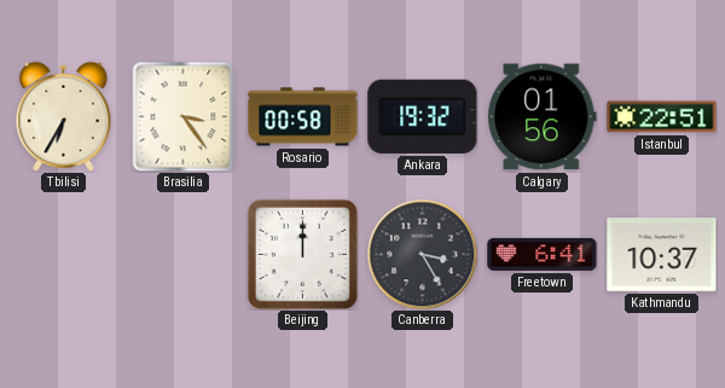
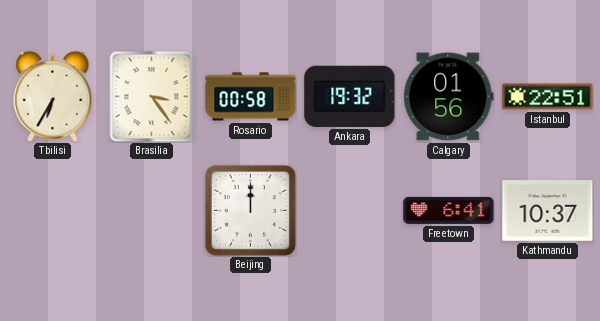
Canberra: 3:25 -> none
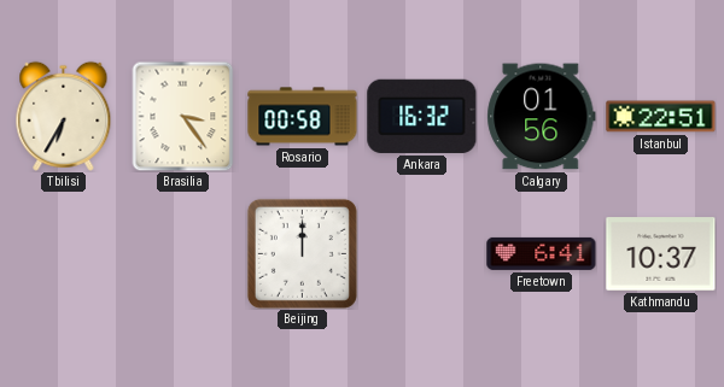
Ankara: 19:32 -> 16:32
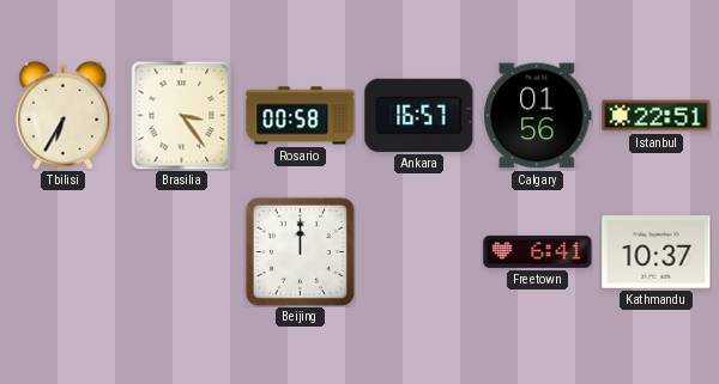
Ankara: 16:32 -> 16:57
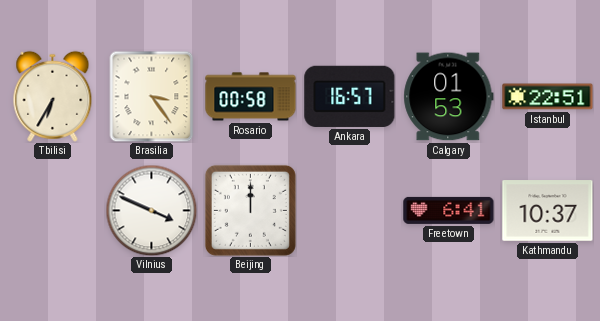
Calgary: 01:56 -> 01:53
Vilnius: none -> 3:49
